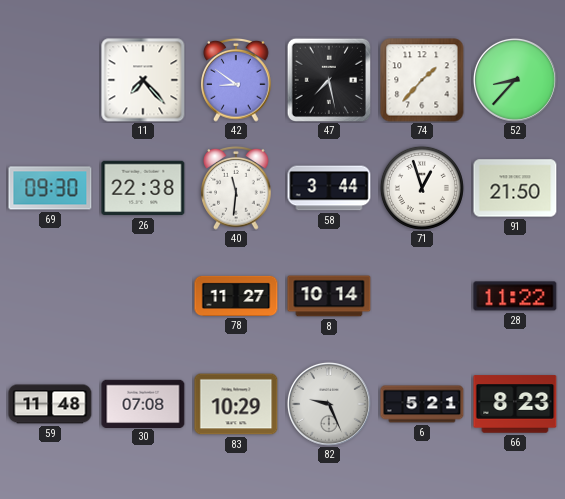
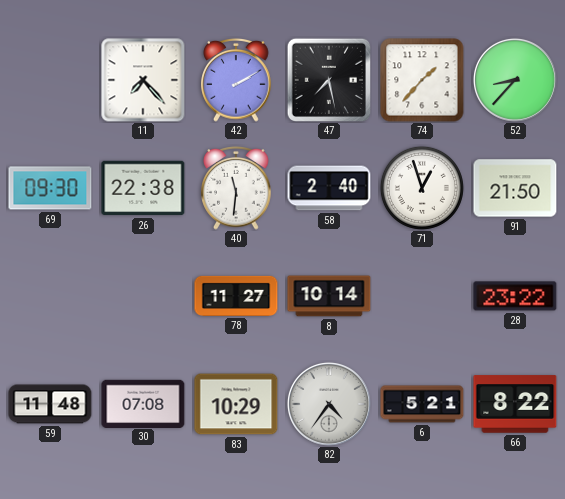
42: 8:51 -> 2:10
58: 3:44 -> 2:40
28: 11:22 -> 23:22
82: 9:26 -> 4:36
66: 8:23 -> 8:22
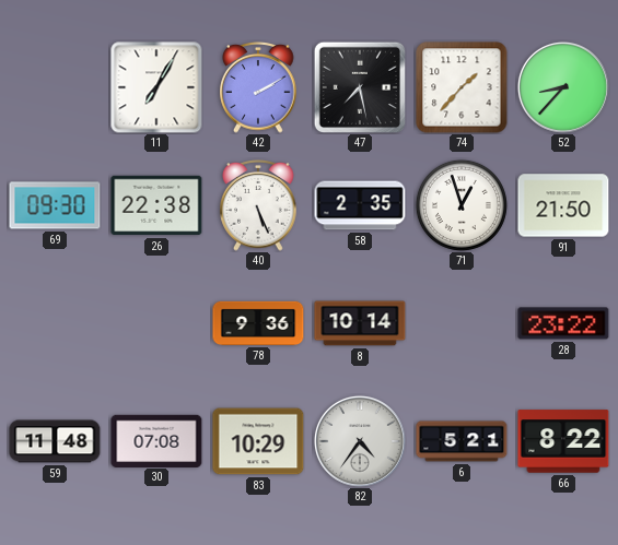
11: 7:23 -> 7:05
40: 11:31 -> 5:26
58: 2:40 -> 2:35
78: 11:27 -> 9:36
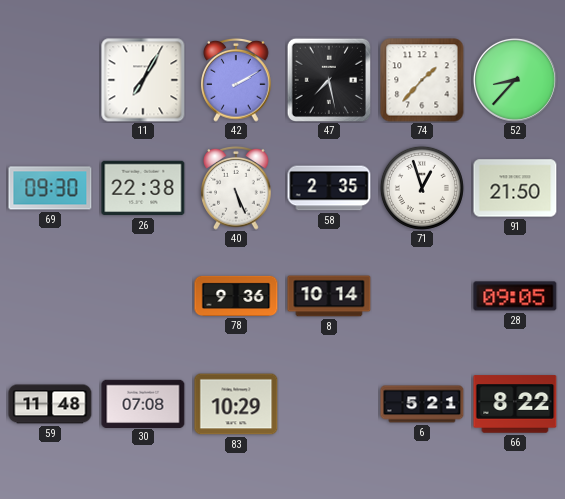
28: 23:22 -> 09:05
82: 4:36 -> none
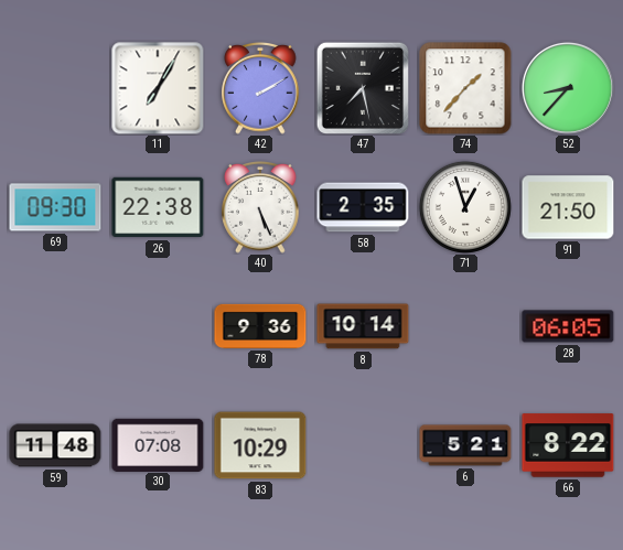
28: 09:05 -> 06:05
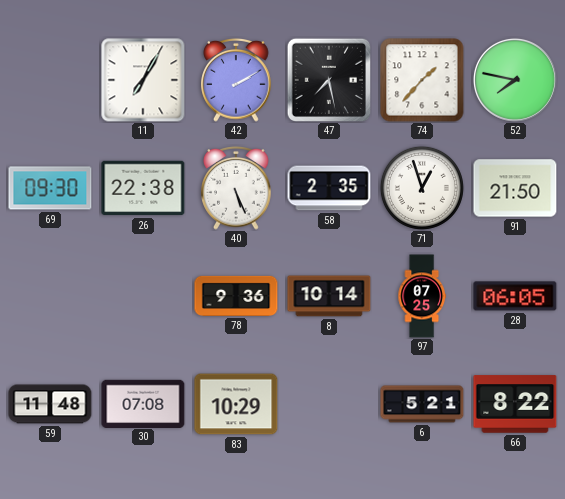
52: 8:37 -> 7:47
97: none -> 07:25
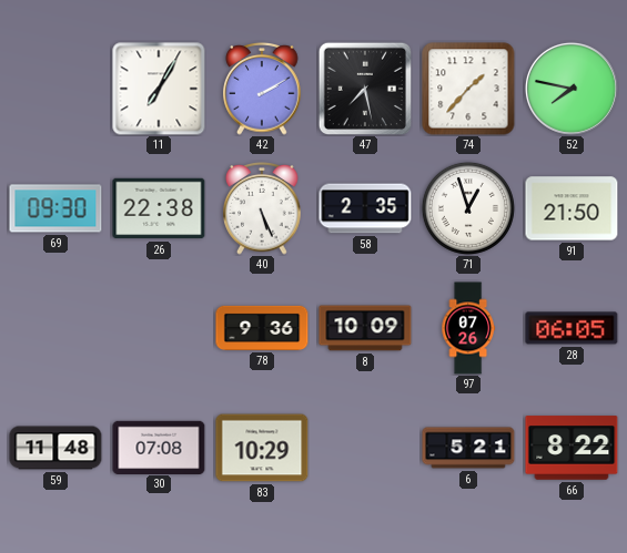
8: 10:14 -> 10:09
97: 07:25 -> 07:26
